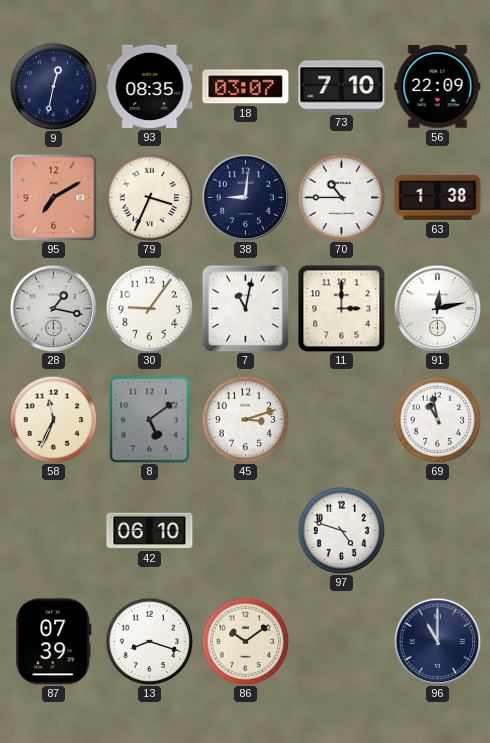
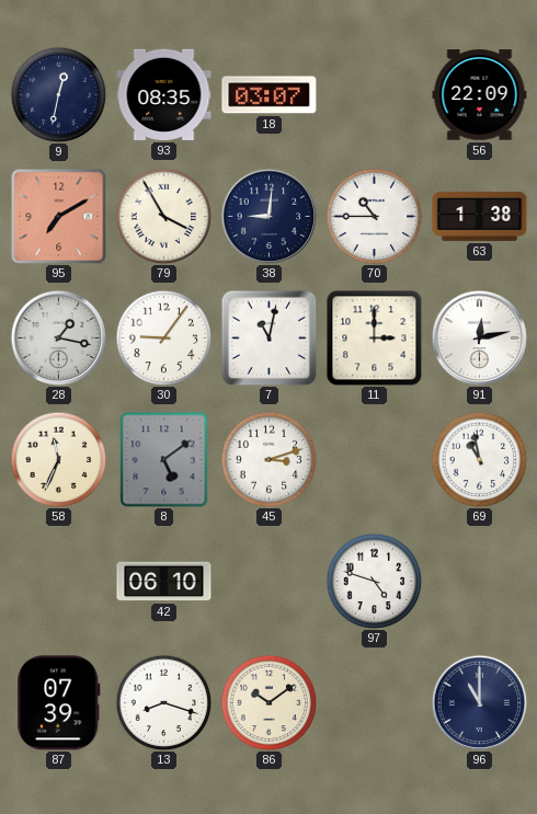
73: 7:10 -> none
79: 3:34 -> 3:55
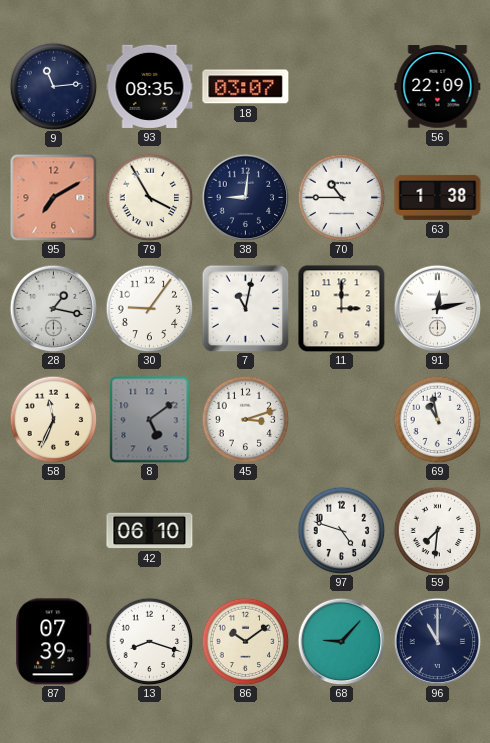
9: 12:32 -> 11:14
59: none -> 7:31
68: none -> 9:07
